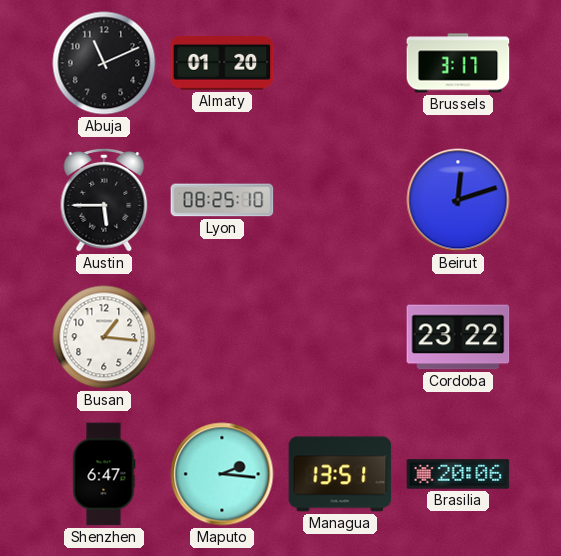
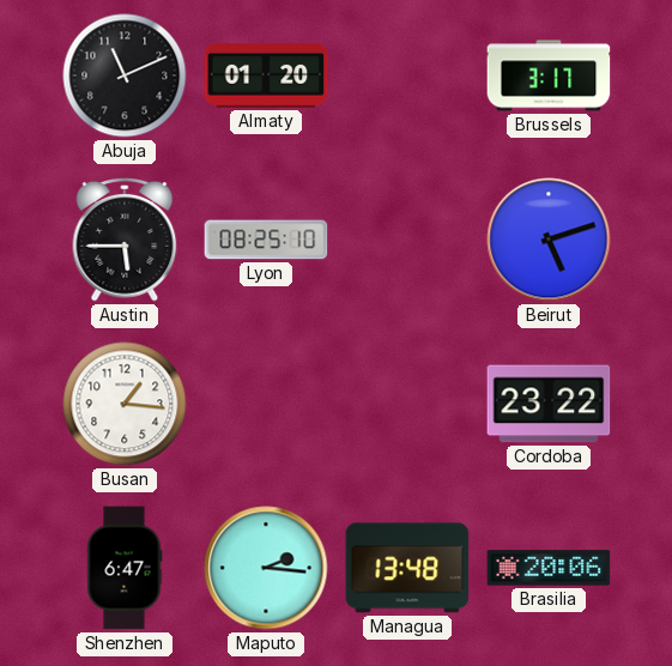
Beirut: 12:12 -> 5:12
Managua: 13:51 -> 13:48
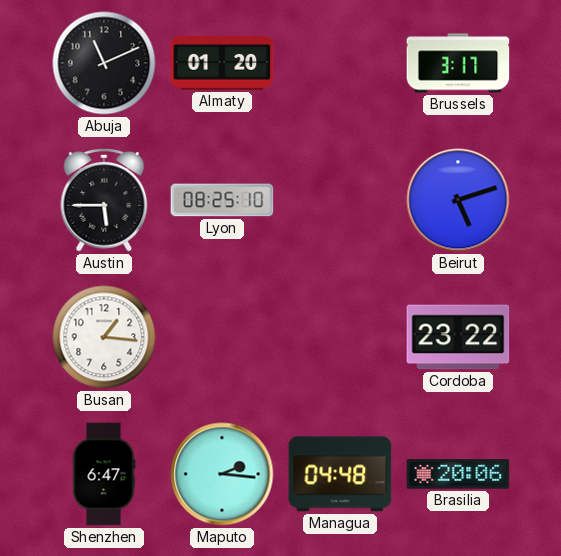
Managua: 13:48 -> 04:48
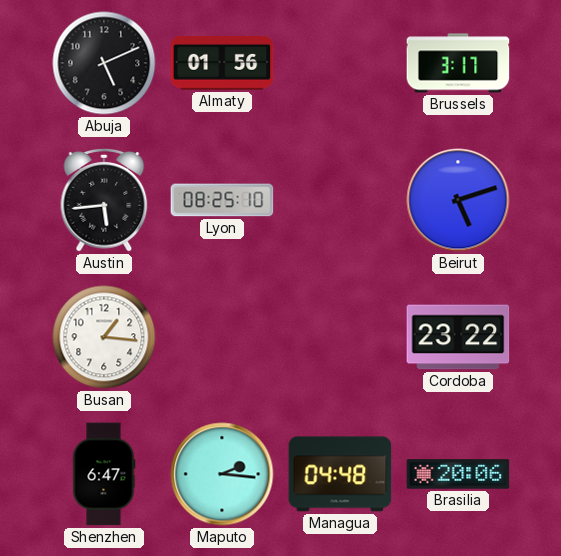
Abuja: 11:11 -> 5:11
Almaty: 01:20 -> 01:56
Austin: 5:45 -> 5:44
